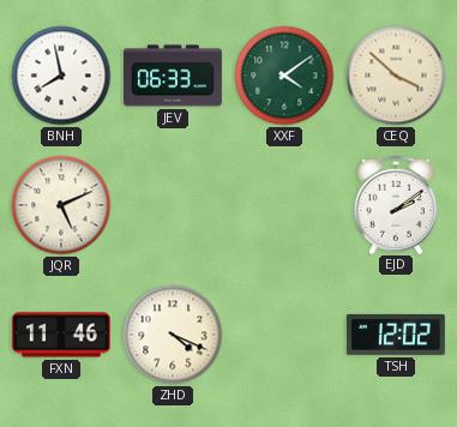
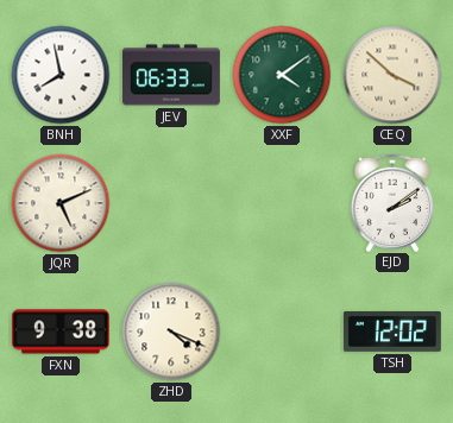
FXN: 11:46 -> 9:38
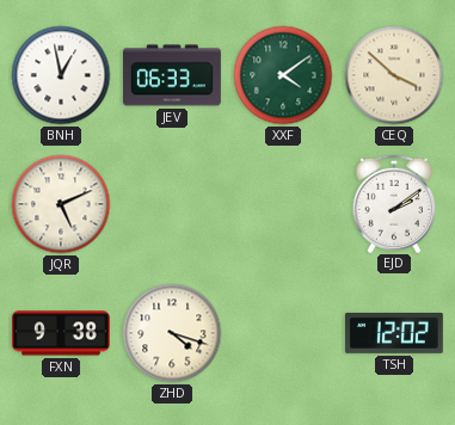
BNH: 7:58 -> 12:58
ZHD: 4:19 -> 4:18
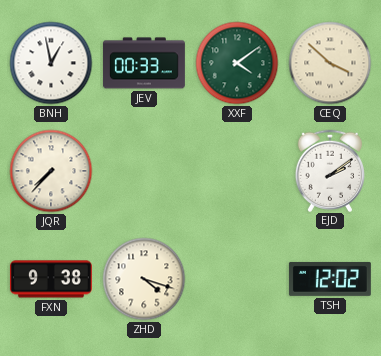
JEV: 06:33 -> 00:33
JQR: 5:11 -> 7:37
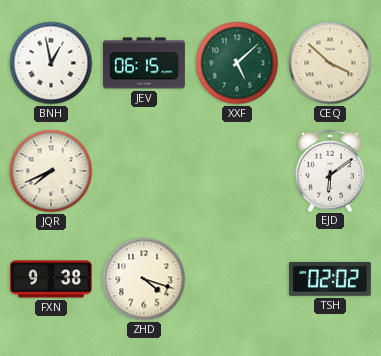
JEV: 00:33 -> 06:15
XXF: 4:09 -> 5:08
JQR: 7:37 -> 7:41
EJD: 2:09 -> 6:09
TSH: 12:02 -> 02:02
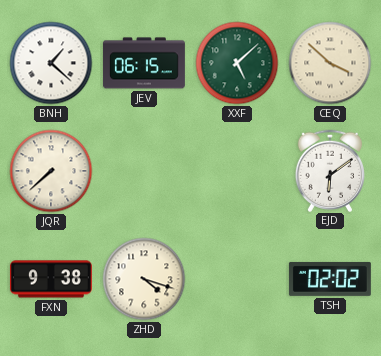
BNH: 12:58 -> 1:22
JQR: 7:41 -> 7:38
